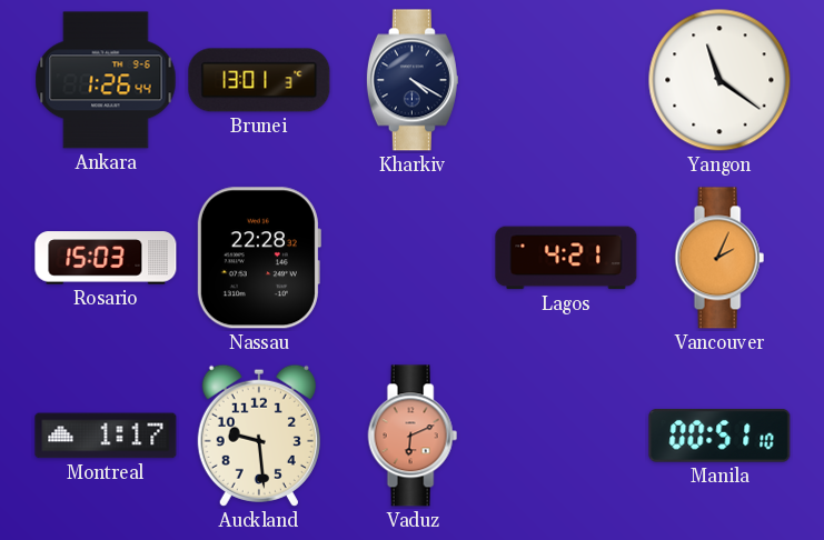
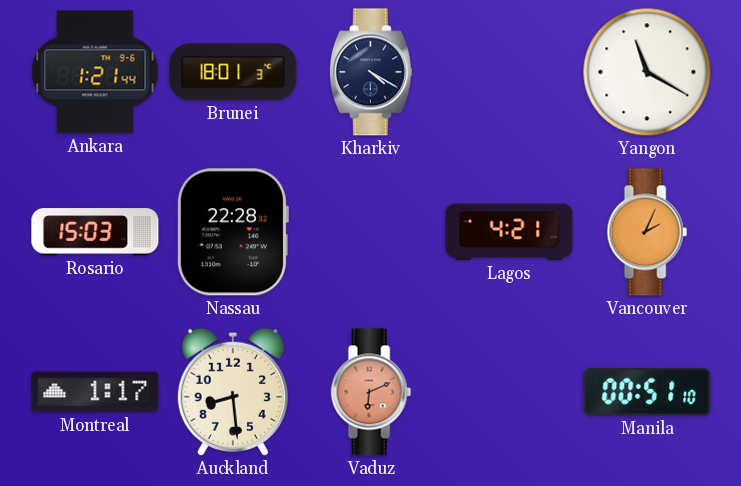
Ankara: 1:26 -> 1:21
Brunei: 13:01 -> 18:01
Yangon: 11:21 -> 11:20
Auckland: 9:29 -> 8:29
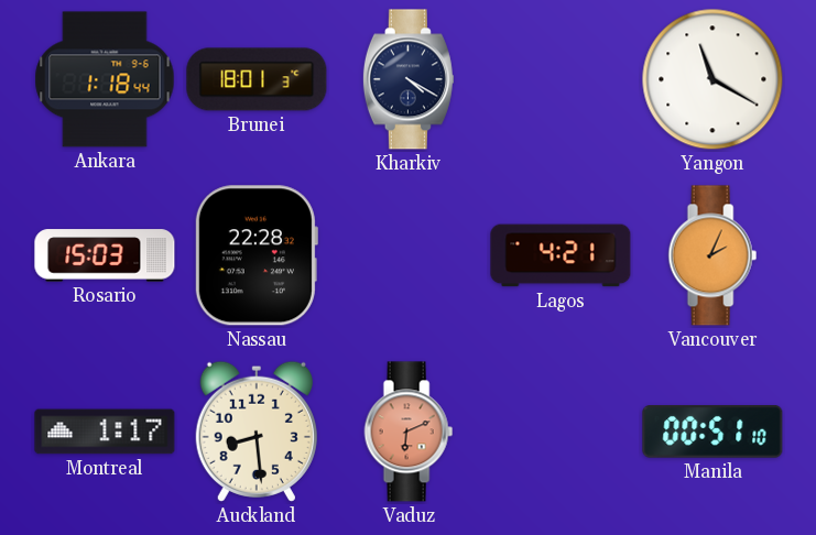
Ankara: 1:21 -> 1:18
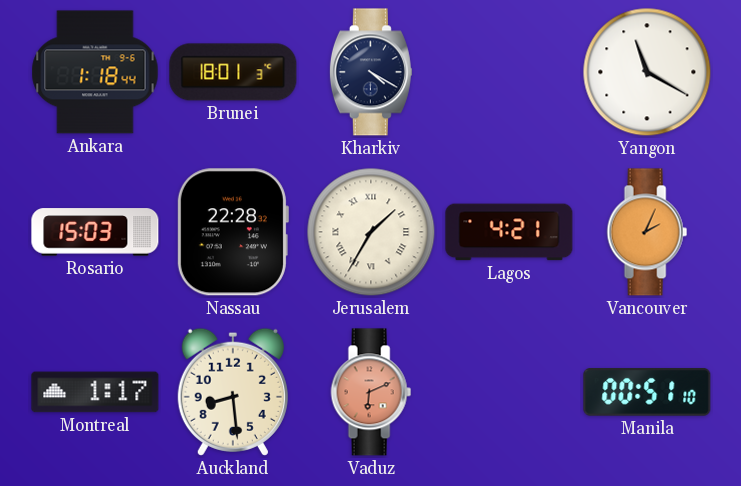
Jerusalem: none -> 1:35
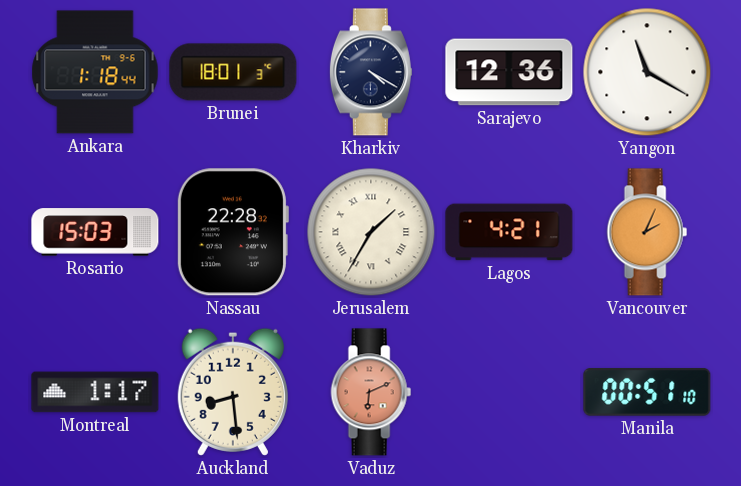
Sarajevo: none -> 12:36
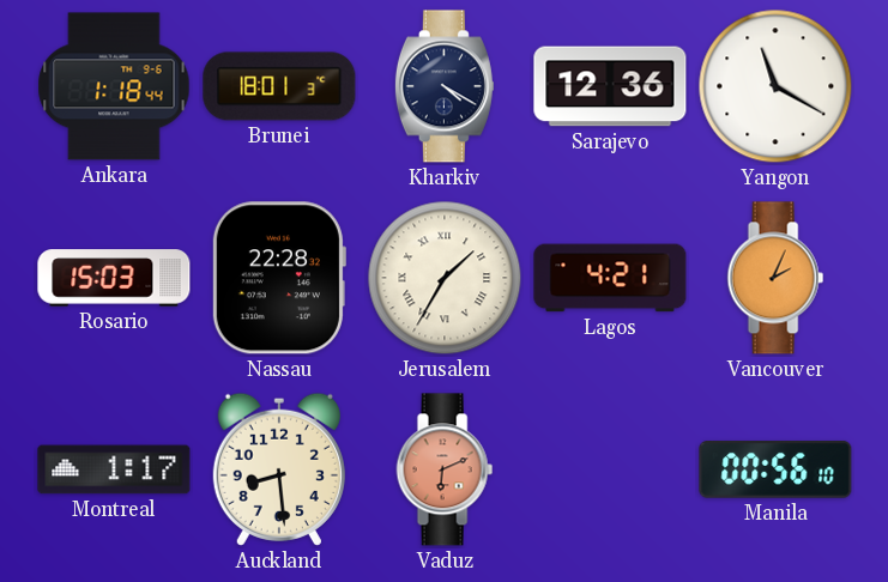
Manila: 00:51 -> 00:56
